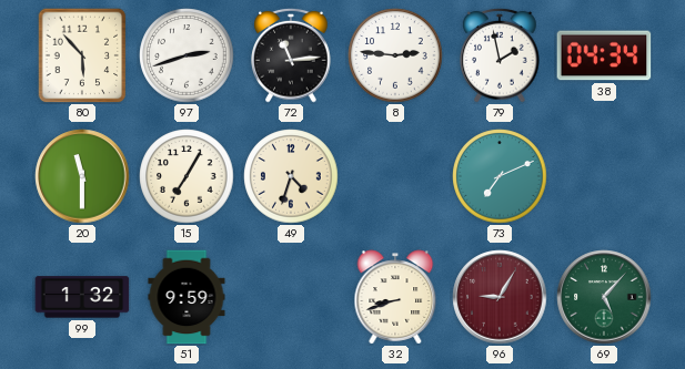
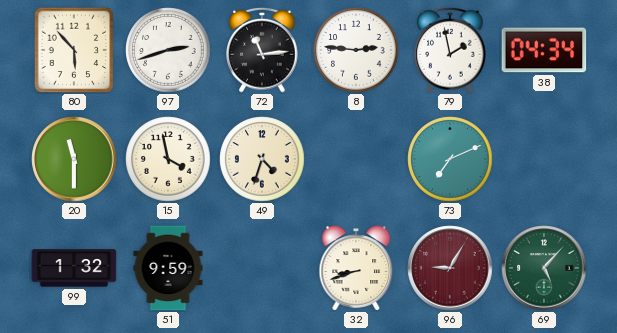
15: 7:05 -> 3:58
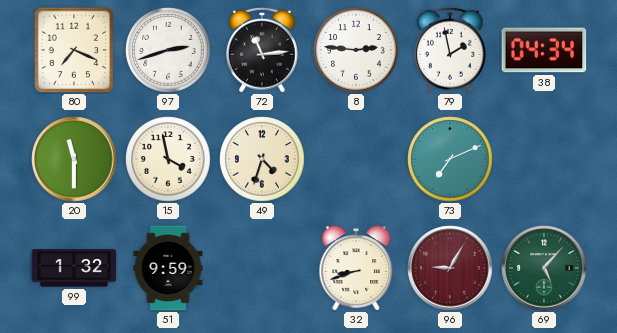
80: 5:53 -> 7:19
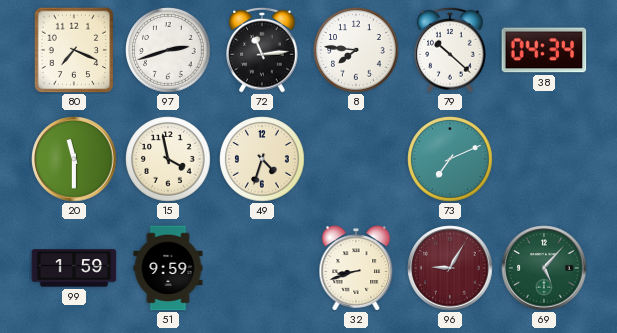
8: 2:46 -> 7:46
79: 1:58 -> 10:22
99: 1:32 -> 1:59
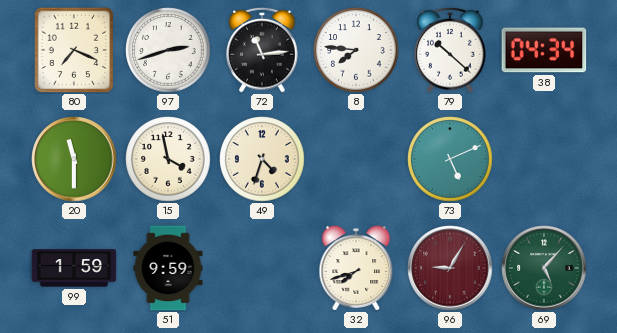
73: 7:11 -> 5:11
32: 8:42 -> 7:42
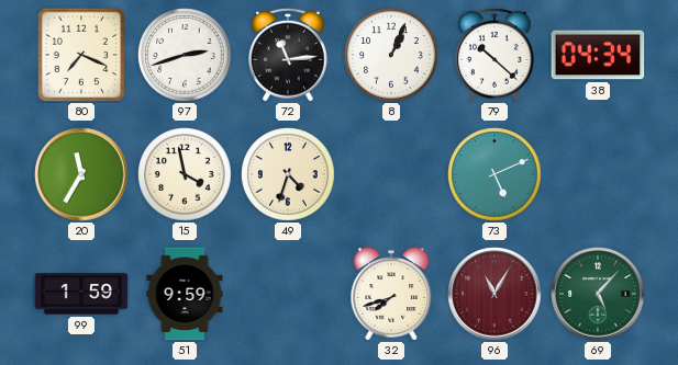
8: 7:46 -> 1:04
20: 11:30 -> 11:35
96: 9:05 -> 11:05
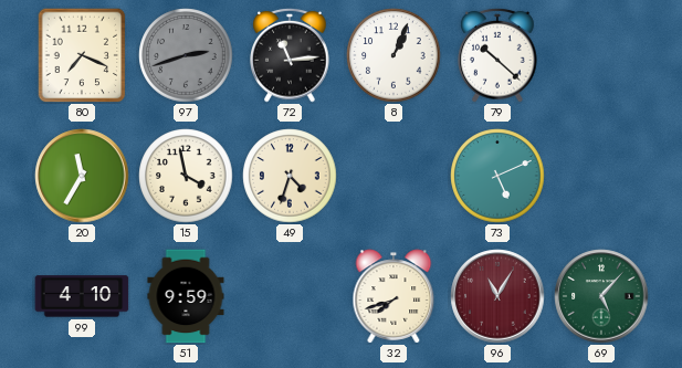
97 dial: white -> grey
38: 04:34 -> none
99: 1:59 -> 4:10
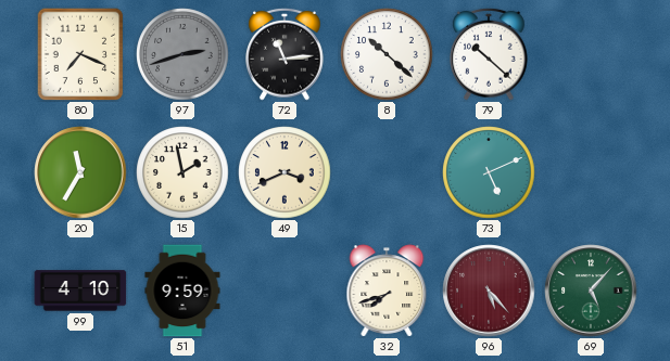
8: 1:04 -> 10:22
15: 3:58 -> 1:58
49: 4:33 -> 3:41
96: 11:05 -> 5:23
